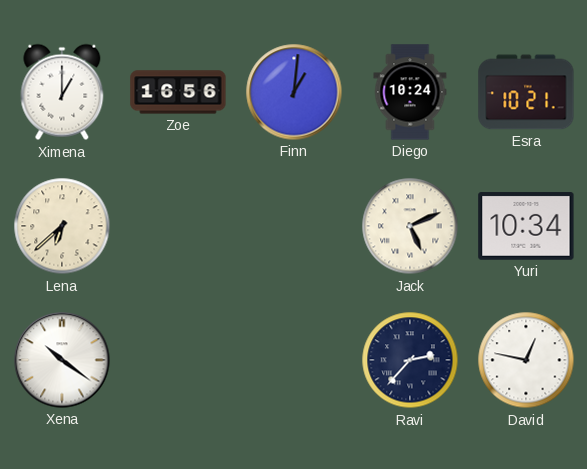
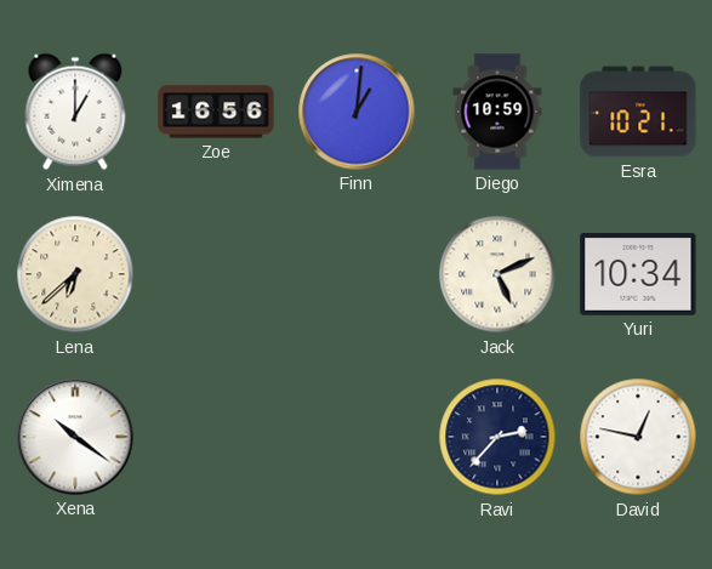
Diego: 10:24 -> 10:59
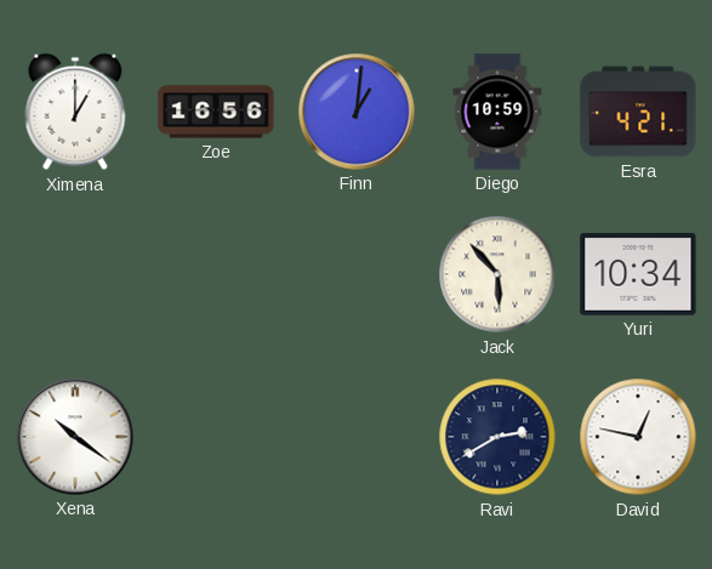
Esra: 10:21 -> 4:21
Lena: 6:38 -> none
Jack: 5:11 -> 5:53
Ravi: 2:37 -> 2:40
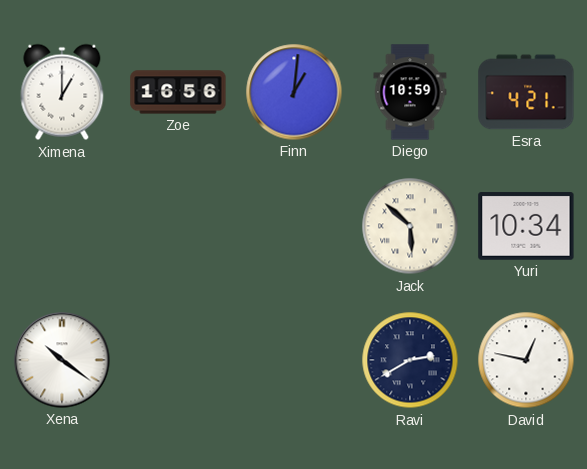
Jack: 5:53 -> 5:52
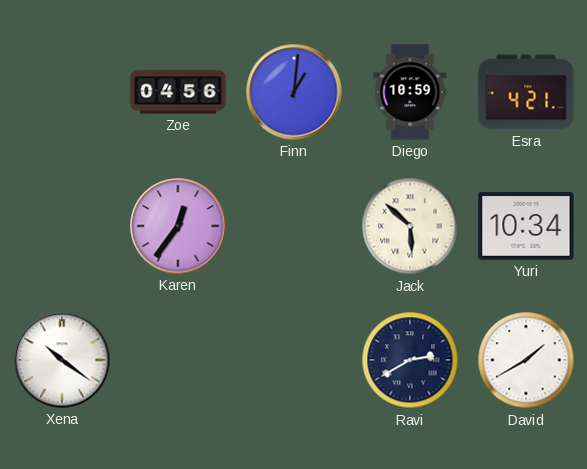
Ximena: 1:00 -> none
Zoe: 16:56 -> 04:56
Karen: none -> 12:36
David: 12:47 -> 1:40
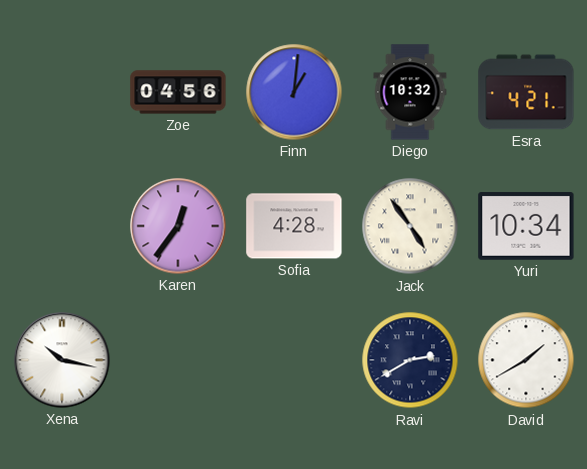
Diego: 10:59 -> 10:32
Sofia: none -> 4:28
Jack: 5:52 -> 4:54
Xena: 10:21 -> 10:17
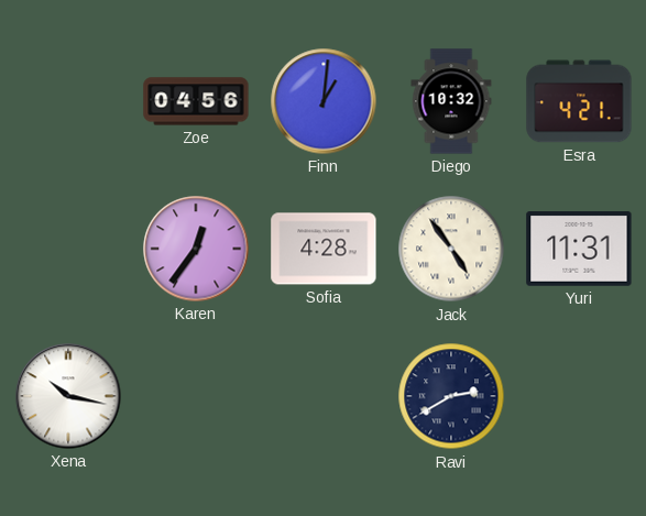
Yuri: 10:34 -> 11:31
David: 1:40 -> none
